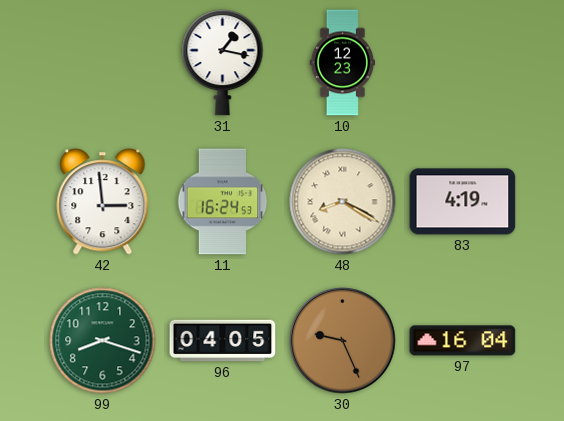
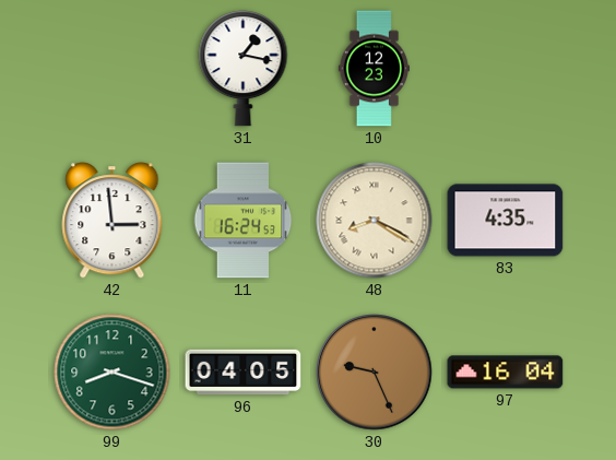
83: 4:19 -> 4:35
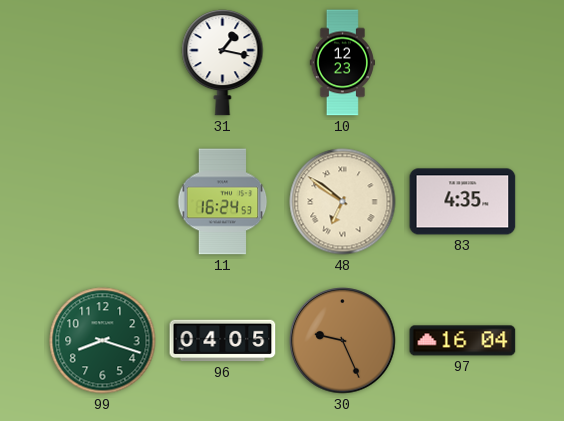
42: 2:59 -> none
48: 8:20 -> 6:51
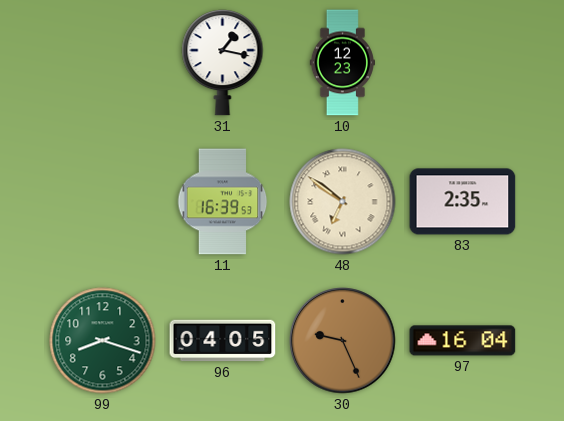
11: 16:24 -> 16:39
83: 4:35 -> 2:35
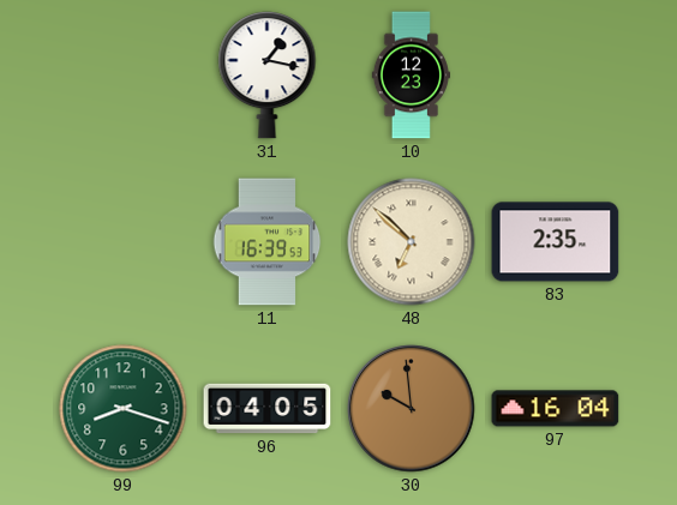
48: 6:51 -> 6:52
30: 9:26 -> 9:59
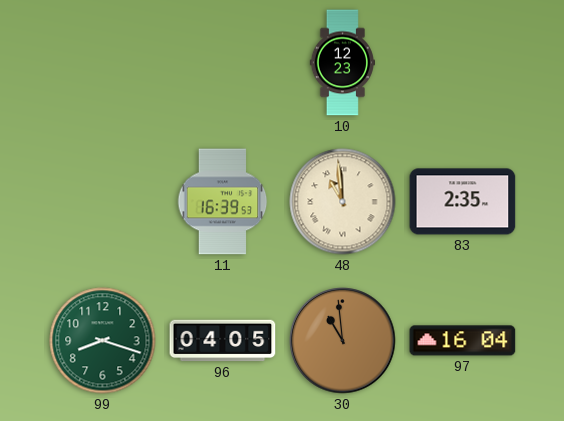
31: 1:17 -> none
48: 6:52 -> 10:59
30: 9:59 -> 10:59
